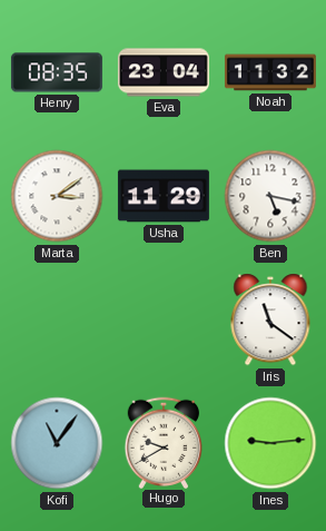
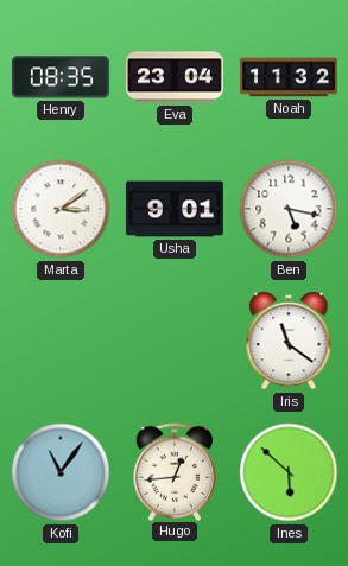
Usha: 11:29 -> 9:01
Hugo: 9:40 -> 12:44
Ines: 9:14 -> 5:52
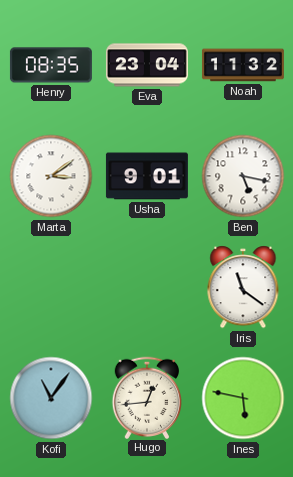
Ines: 5:52 -> 5:47
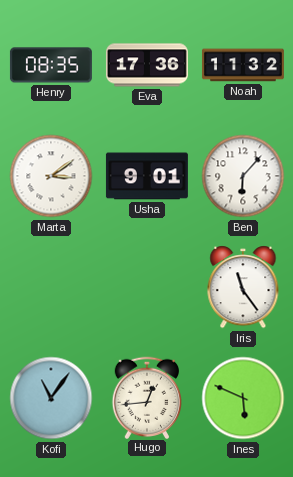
Eva: 23:04 -> 17:36
Ben: 5:17 -> 6:07
Iris: 11:21 -> 11:24
Ines: 5:47 -> 5:49
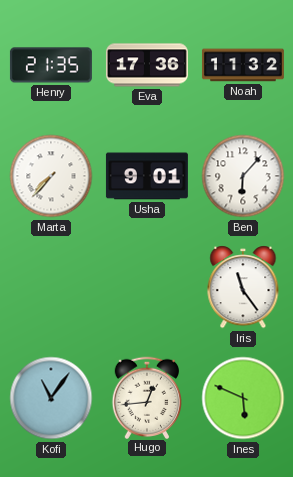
Henry: 08:35 -> 21:35
Marta: 3:09 -> 7:37
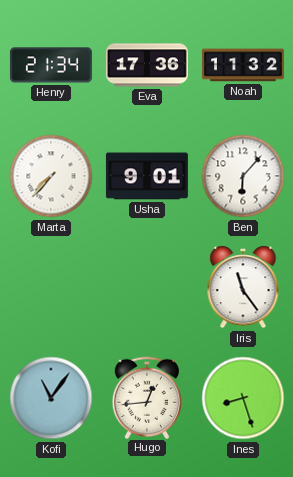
Henry: 21:35 -> 21:34
Ines: 5:49 -> 8:27
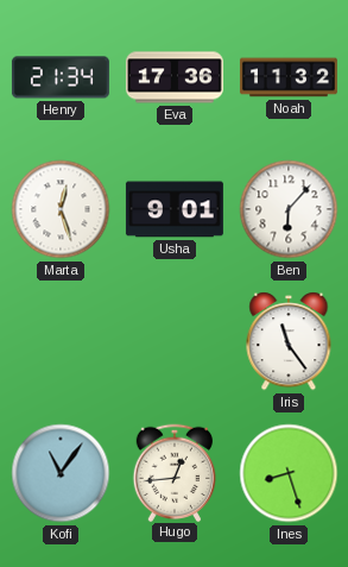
Marta: 7:37 -> 12:27
